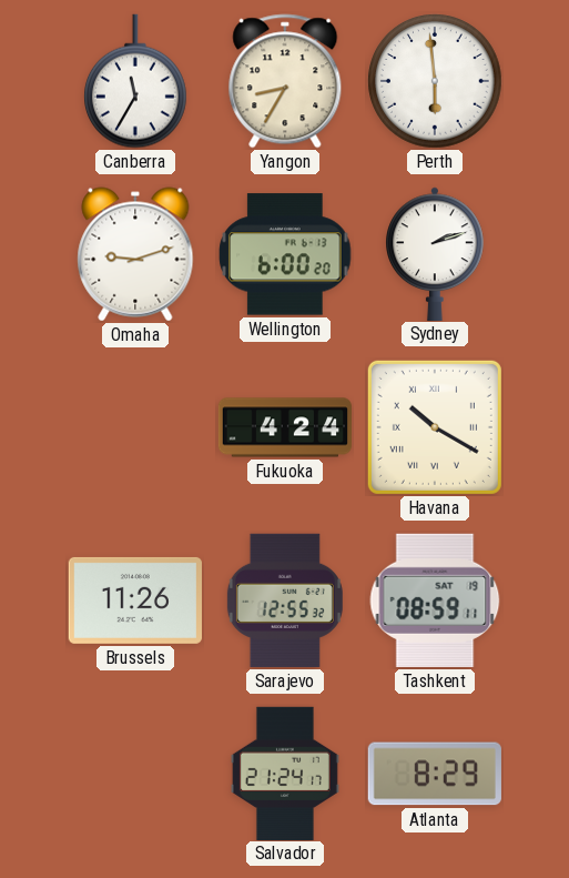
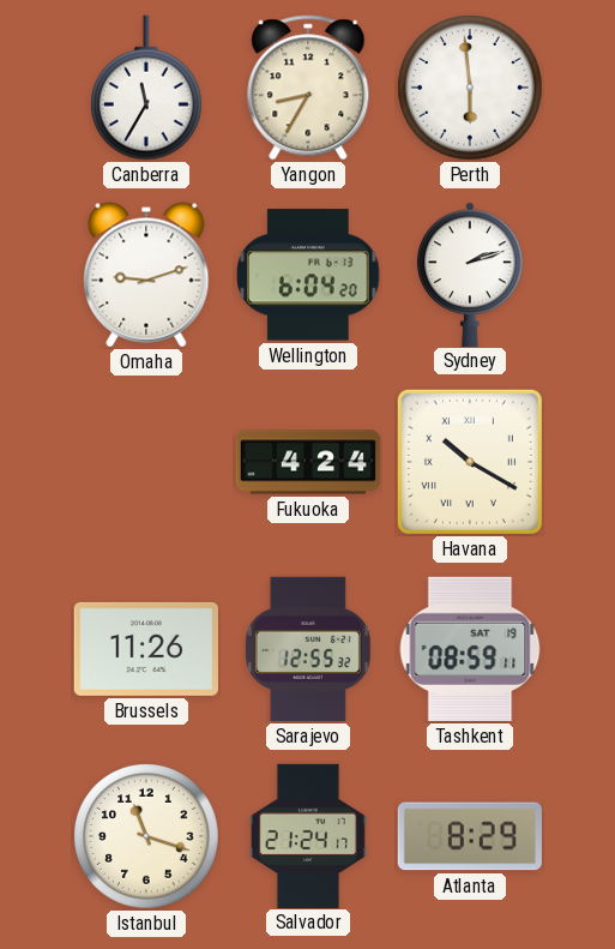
Wellington: 6:00 -> 6:04
Istanbul: none -> 11:18
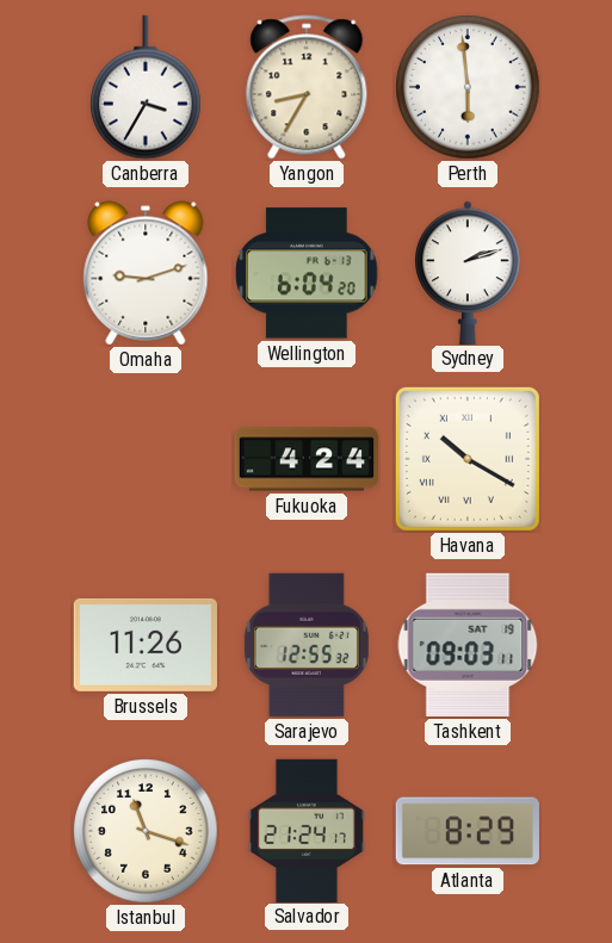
Canberra: 11:35 -> 3:35
Tashkent: 08:59 -> 09:03
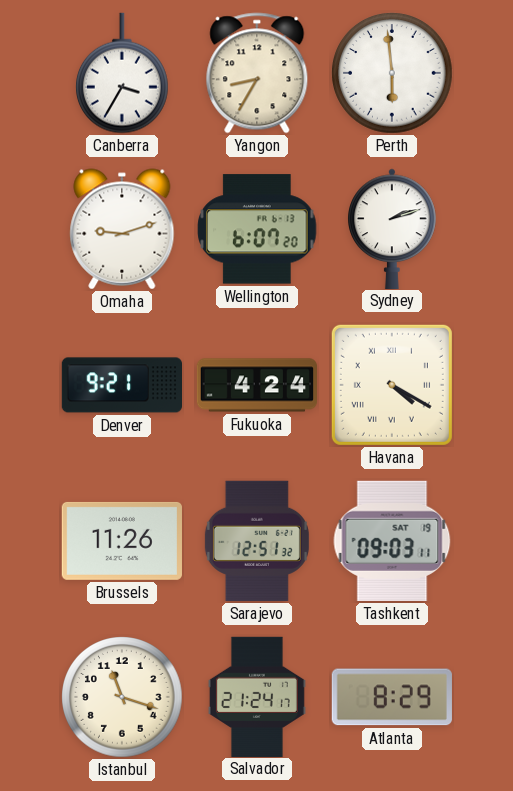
Wellington: 6:04 -> 6:07
Denver: none -> 9:21
Havana: 10:20 -> 4:20
Sarajevo: 12:55 -> 12:51
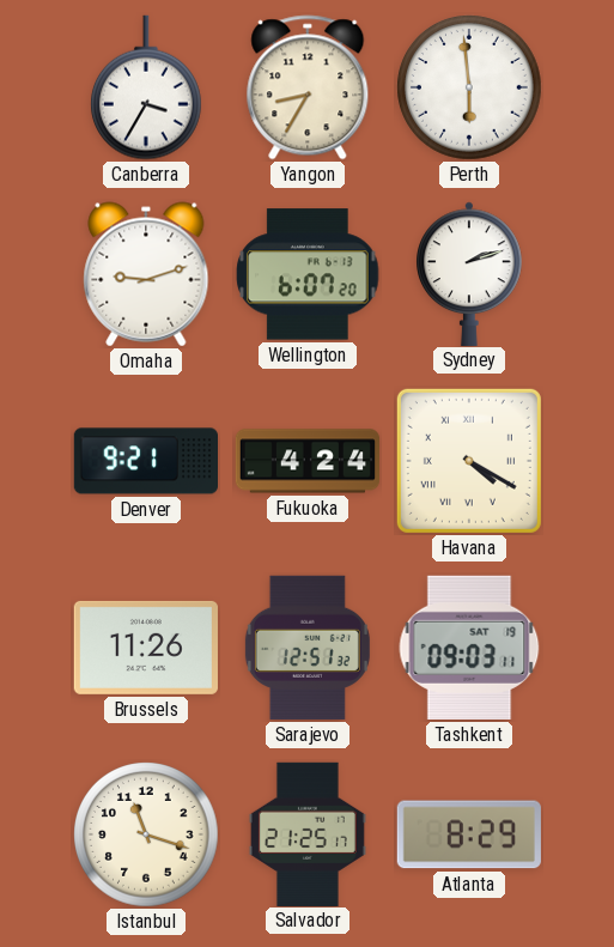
Salvador: 21:24 -> 21:25
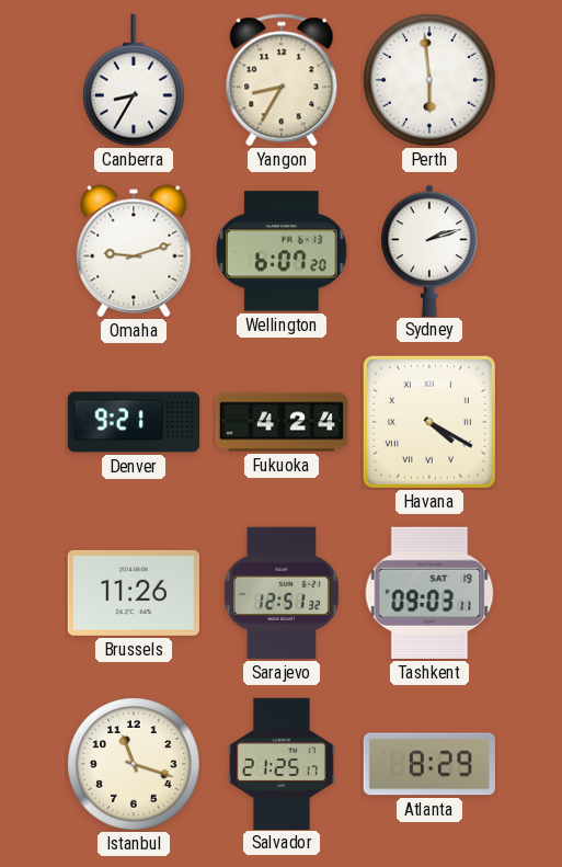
Canberra: 3:35 -> 8:35
